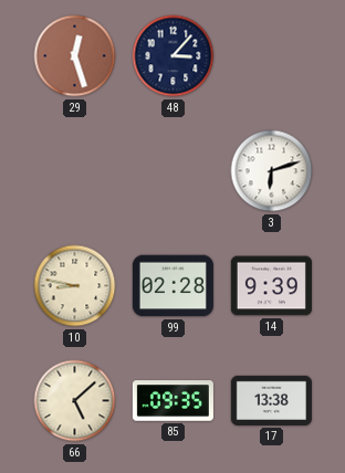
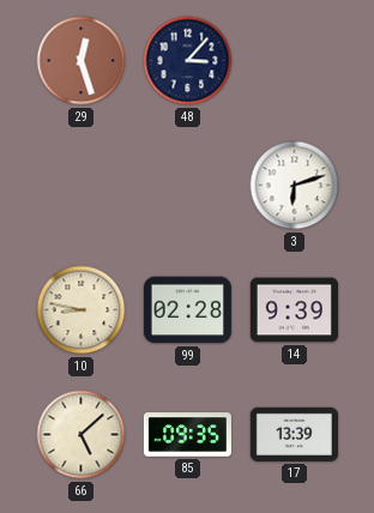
17: 13:38 -> 13:39
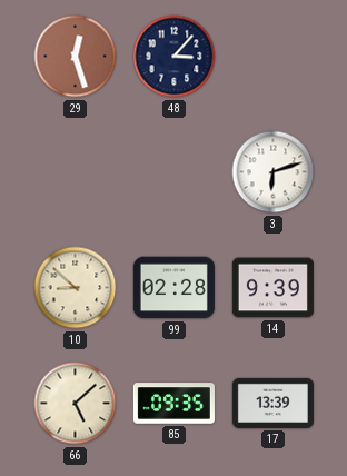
10: 8:47 -> 8:52
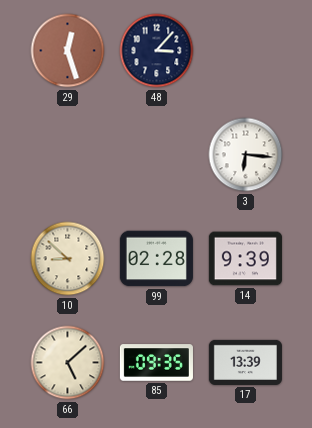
3: 6:12 -> 6:16
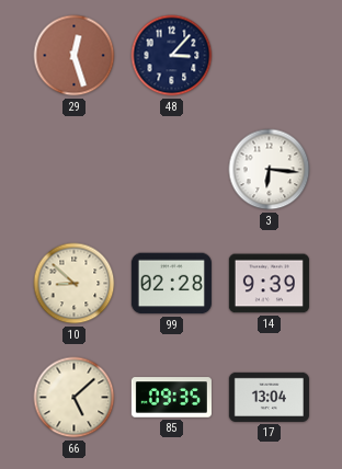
17: 13:39 -> 13:04
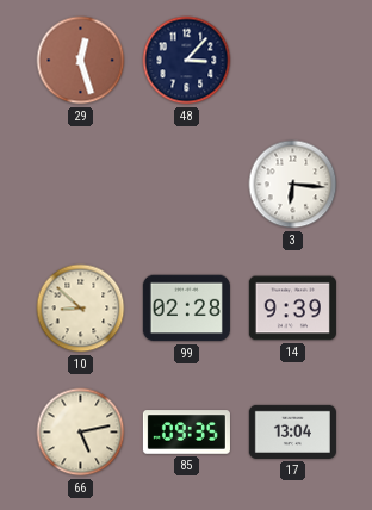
66: 5:08 -> 5:13
